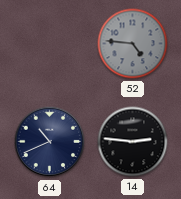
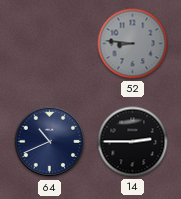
52: 4:46 -> 8:46
14: 2:46 -> 2:45
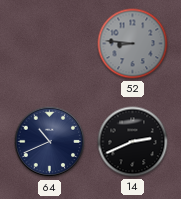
14: 2:45 -> 2:41
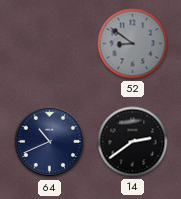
52: 8:46 -> 8:51
14: 2:41 -> 2:39
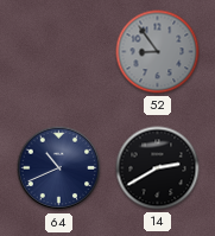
52: 8:51 -> 8:54
14: 2:39 -> 2:40
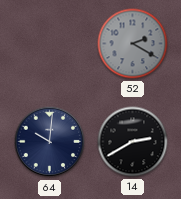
52: 8:54 -> 2:20
64: 10:41 -> 10:01
